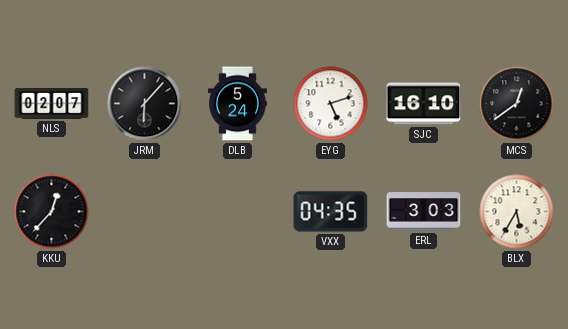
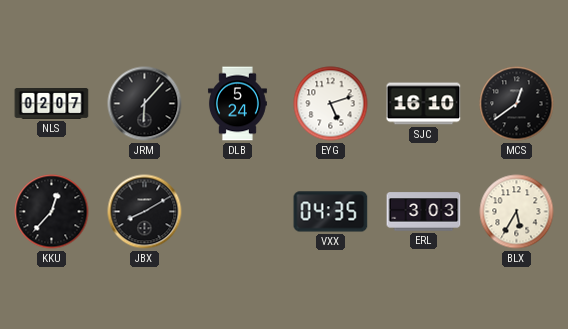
JBX: none -> 8:10
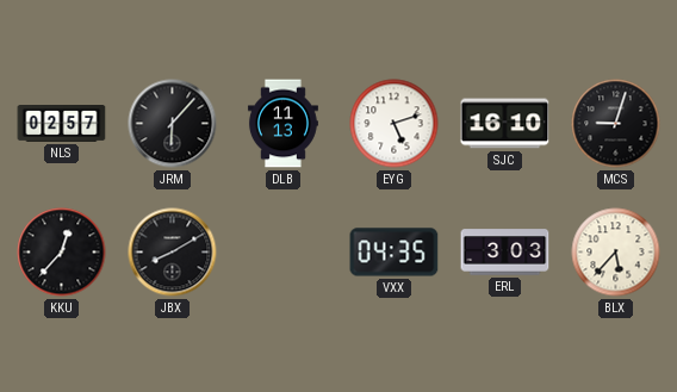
NLS: 02:07 -> 02:57
DLB: 5:24 -> 11:13
MCS: 12:39 -> 9:03
BLX: 5:35 -> 5:37
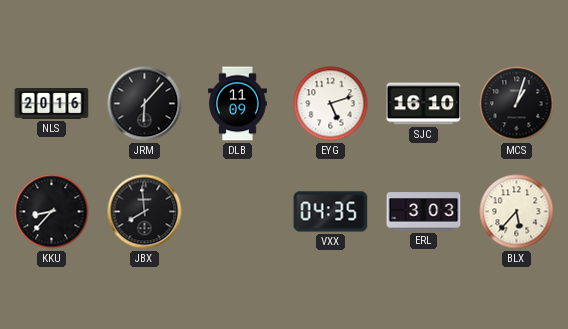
NLS: 02:57 -> 20:16
DLB: 11:13 -> 11:09
MCS: 9:03 -> 1:03
KKU: 12:37 -> 8:37
JBX: 8:10 -> 7:59
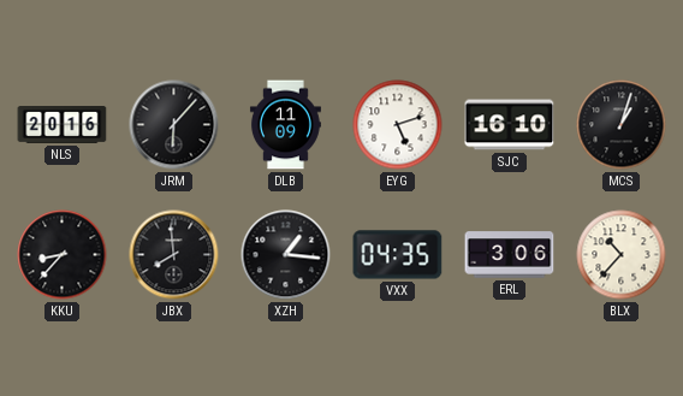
XZH: none -> 1:16
ERL: 3:03 -> 3:06
BLX: 5:37 -> 10:37
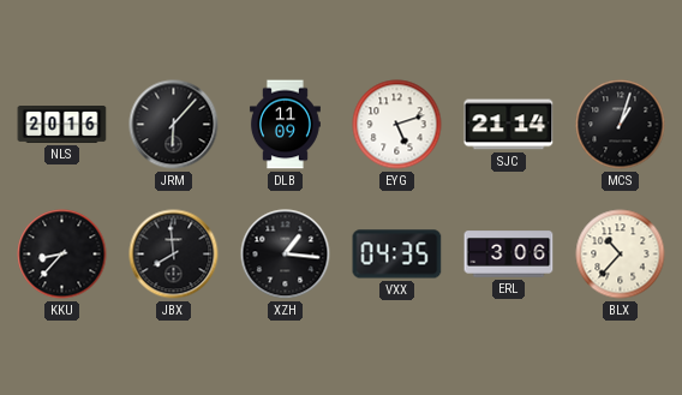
SJC: 16:10 -> 21:14
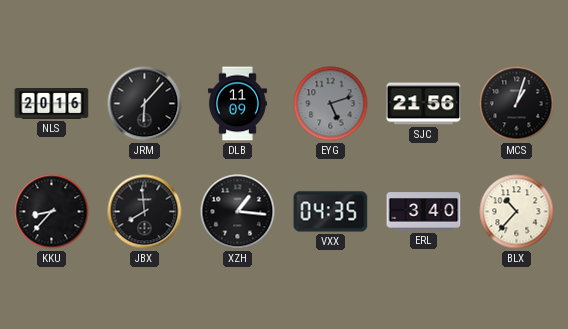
EYG dial: white -> grey
SJC: 21:14 -> 21:56
ERL: 3:06 -> 3:40
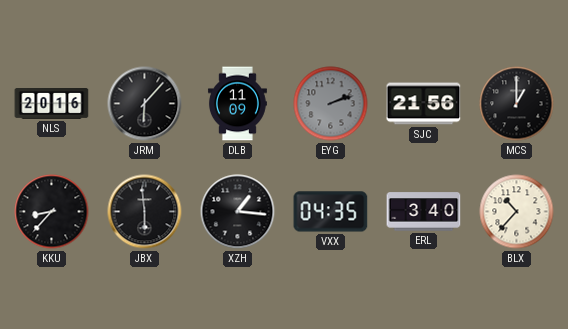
EYG: 5:12 -> 2:12
MCS: 1:03 -> 1:00
JBX: 7:59 -> 5:59
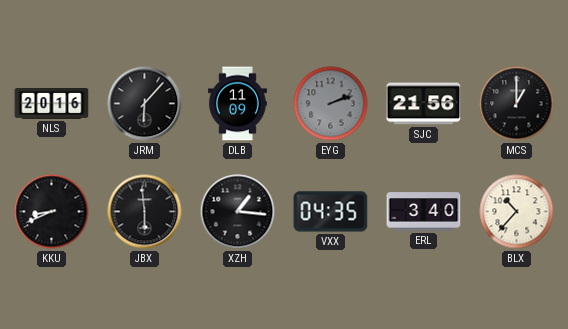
KKU: 8:37 -> 8:41
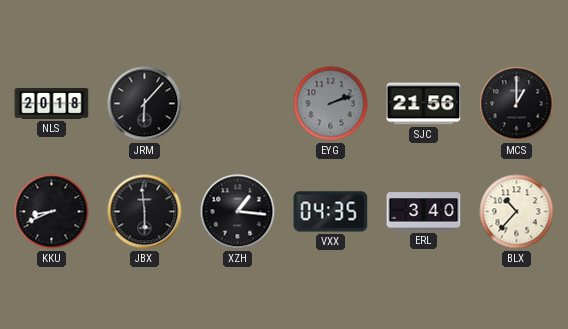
NLS: 20:16 -> 20:18
DLB: 11:09 -> none
